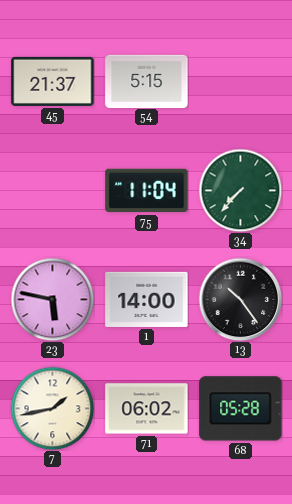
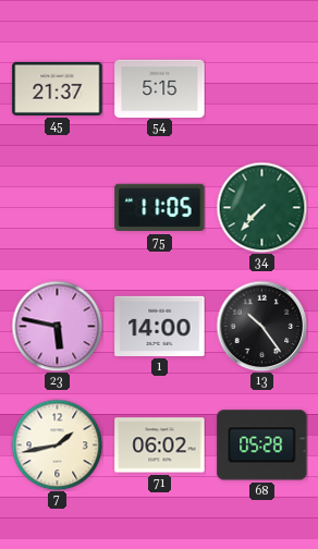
75: 11:04 -> 11:05
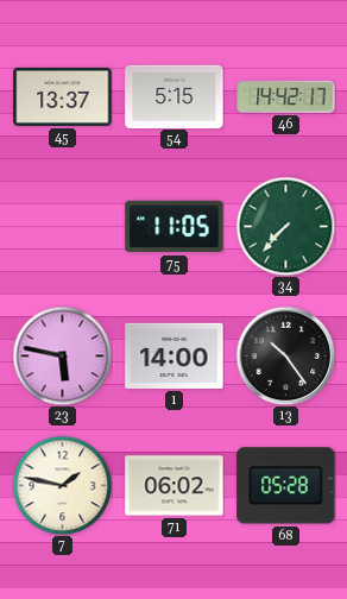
45: 21:37 -> 13:37
46: none -> 14:42
7: 1:43 -> 1:47
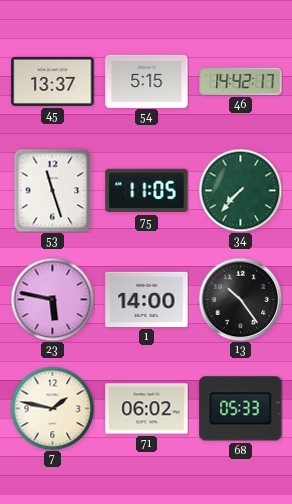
53: none -> 11:27
68: 05:28 -> 05:33
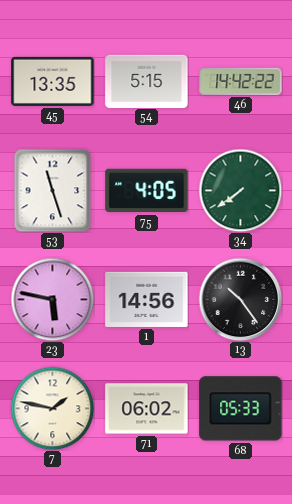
45: 13:37 -> 13:35
46: 14:42:17 -> 14:42:22
75: 11:05 -> 4:05
34: 7:37 -> 7:39
1: 14:00 -> 14:56
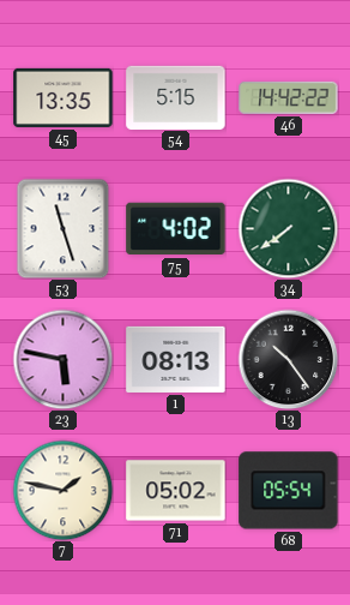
75: 4:05 -> 4:02
1: 14:56 -> 08:13
71: 06:02 -> 05:02
68: 05:33 -> 05:54
